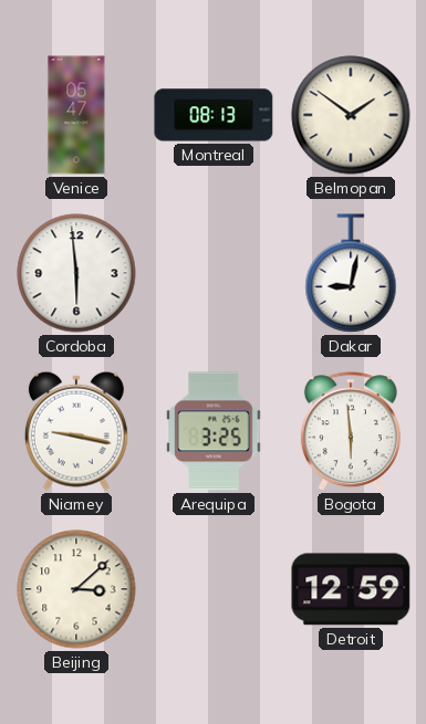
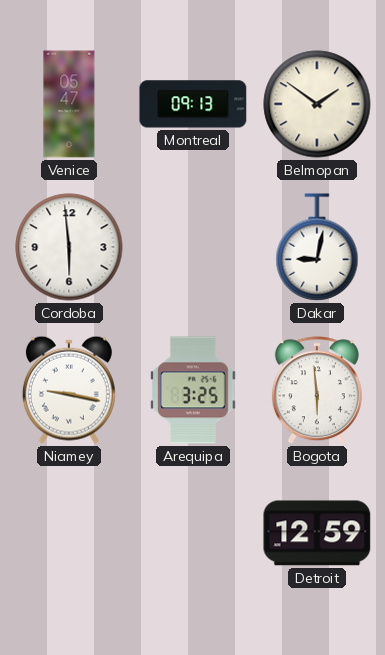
Montreal: 08:13 -> 09:13
Beijing: 3:08 -> none
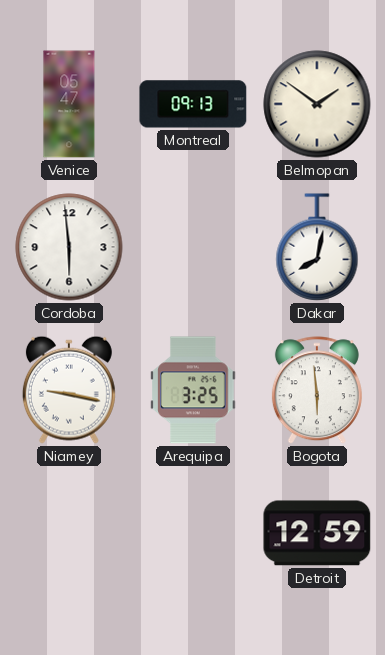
Dakar: 9:02 -> 8:02
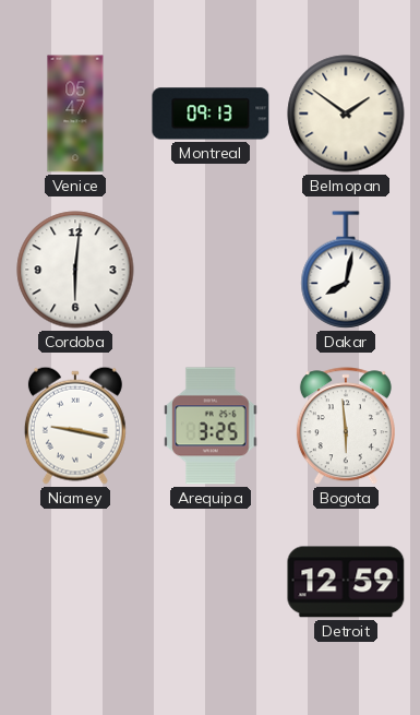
Cordoba: 5:59 -> 6:01
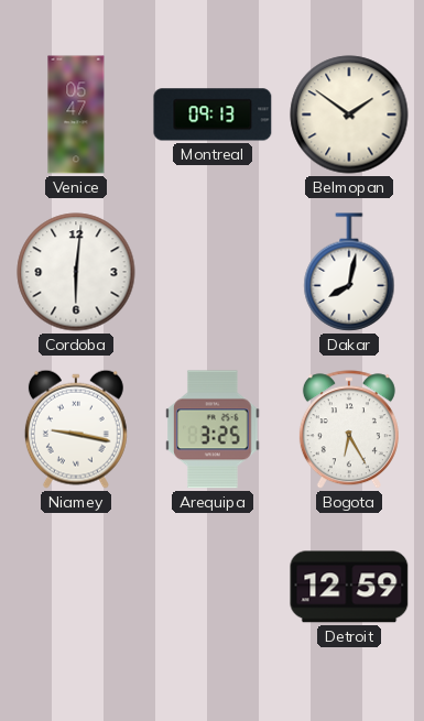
Bogota: 5:59 -> 6:25
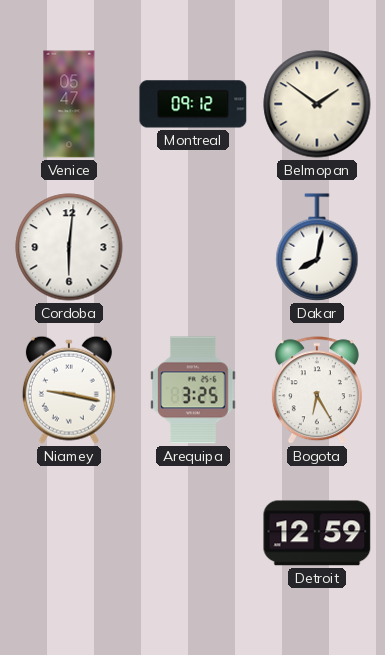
Montreal: 09:13 -> 09:12
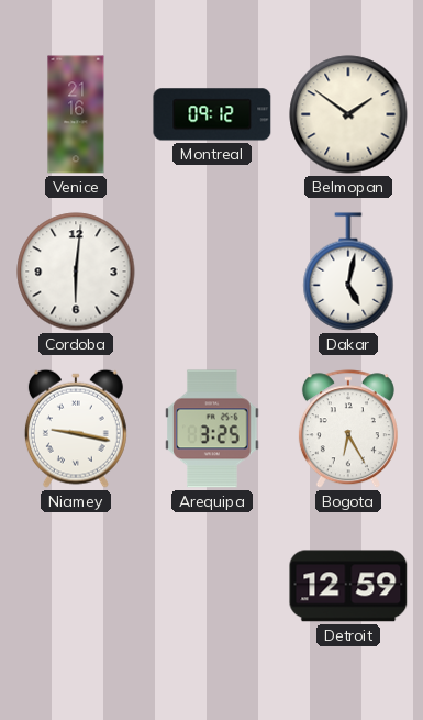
Venice: 05:47 -> 21:16
Dakar: 8:02 -> 5:02
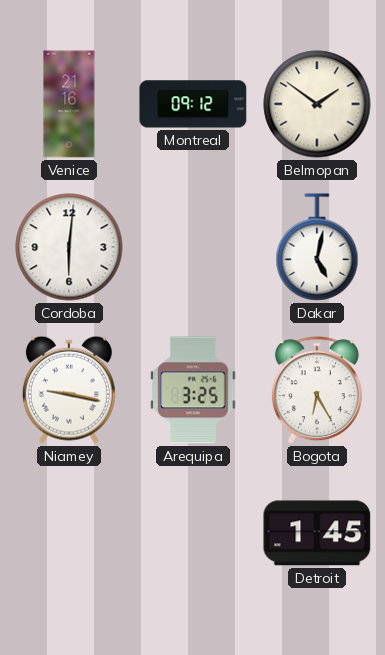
Detroit: 12:59 -> 1:45
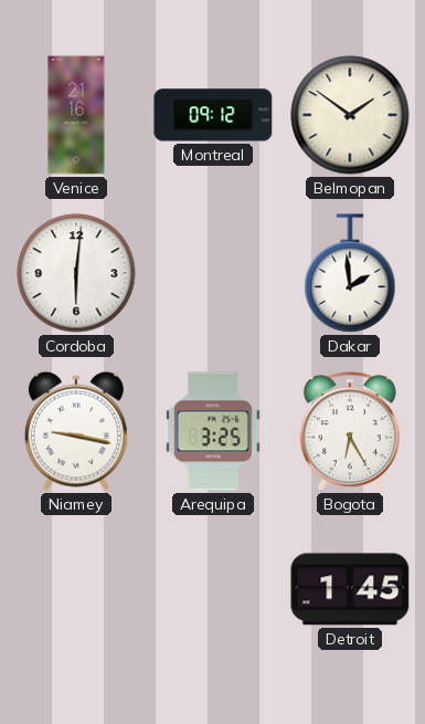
Dakar: 5:02 -> 1:59
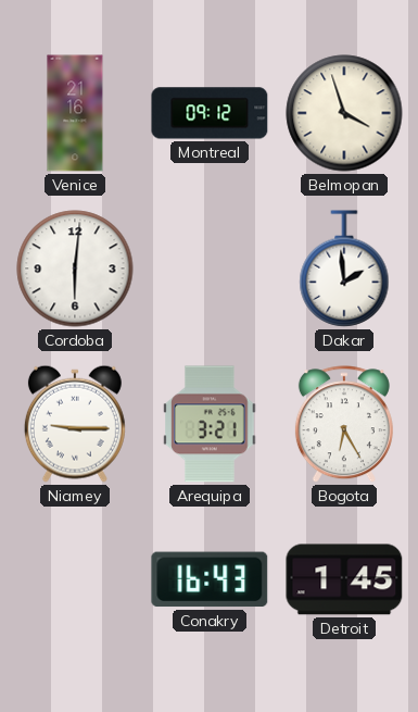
Belmopan: 1:51 -> 3:57
Niamey: 9:17 -> 9:15
Arequipa: 3:25 -> 3:21
Conakry: none -> 16:43
